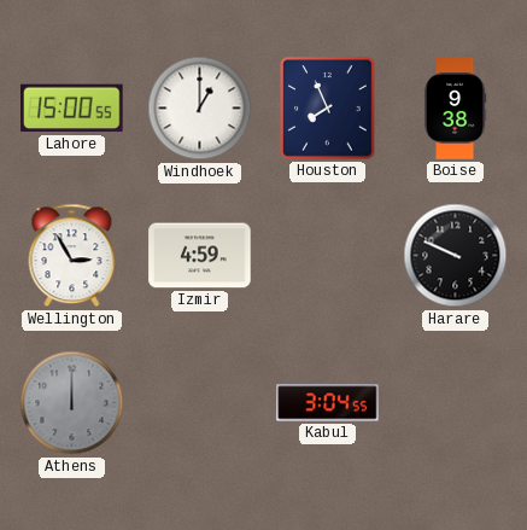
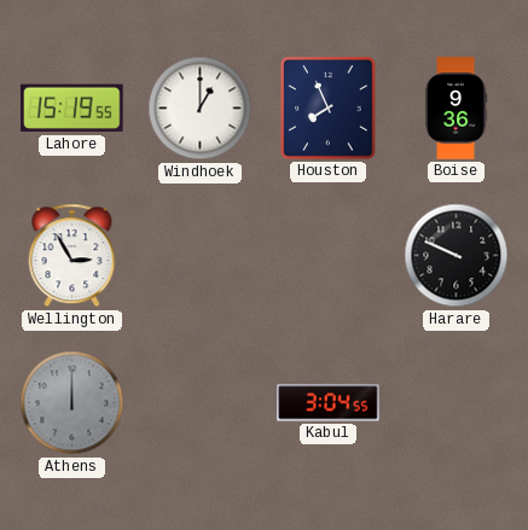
Lahore: 15:00 -> 15:19
Boise: 9:38 -> 9:36
Izmir: 4:59 -> none
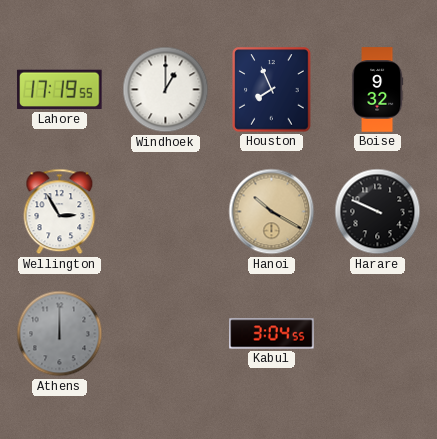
Lahore: 15:19 -> 17:19
Boise: 9:36 -> 9:32
Hanoi: none -> 10:20
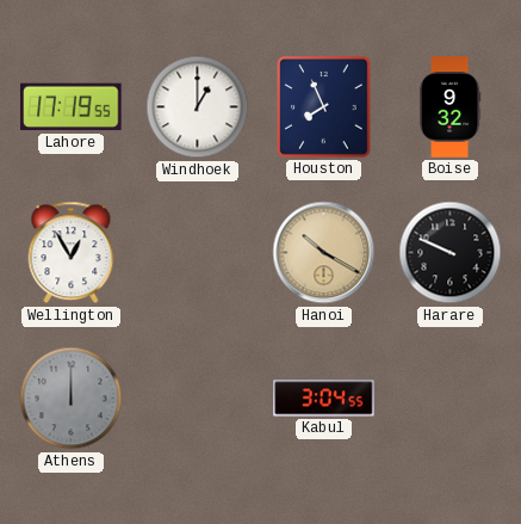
Wellington: 2:55 -> 12:55
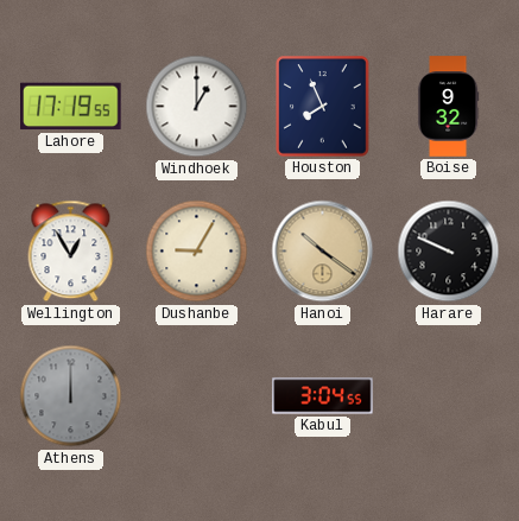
Dushanbe: none -> 9:05
Hanoi: 10:20 -> 10:21
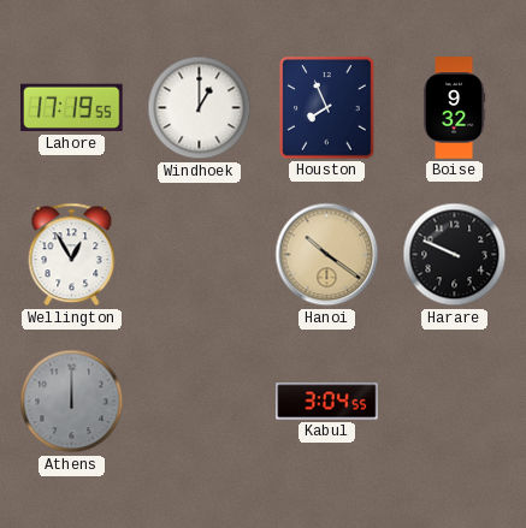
Dushanbe: 9:05 -> none
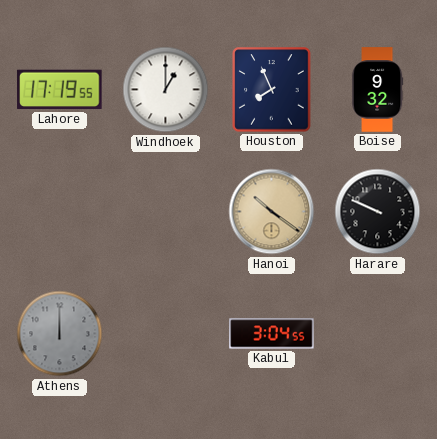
Wellington: 12:55 -> none
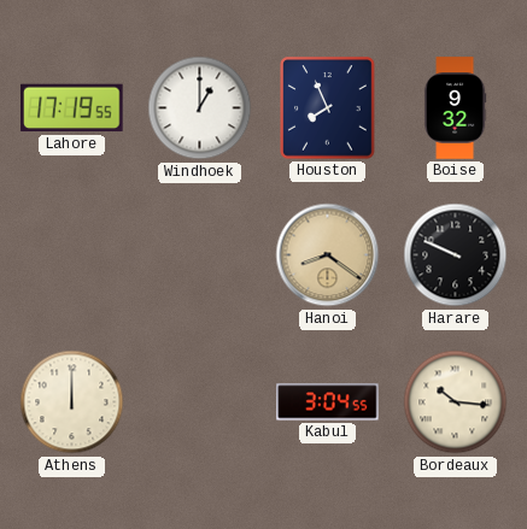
Hanoi: 10:21 -> 8:21
Athens dial: grey -> cream
Bordeaux: none -> 10:16
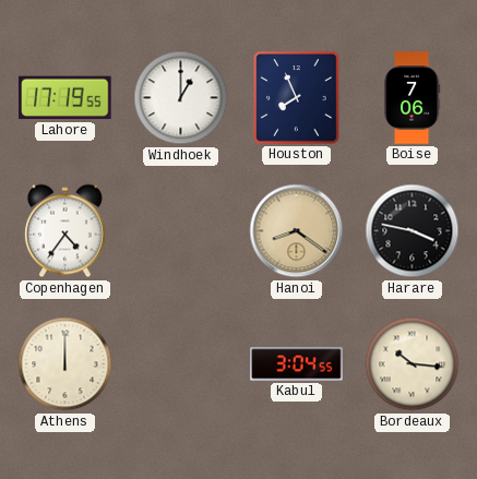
Boise: 9:32 -> 7:06
Copenhagen: none -> 4:36
Harare: 9:49 -> 3:47
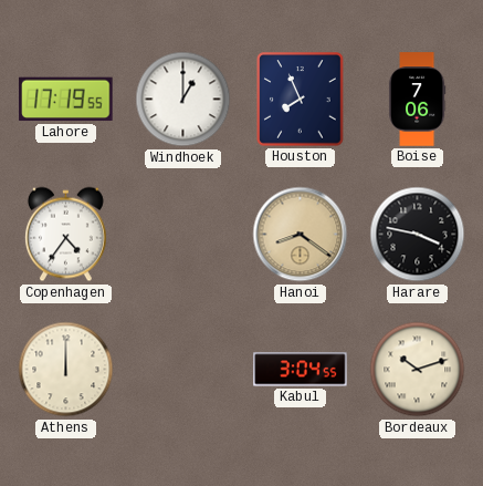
Bordeaux: 10:16 -> 10:12
